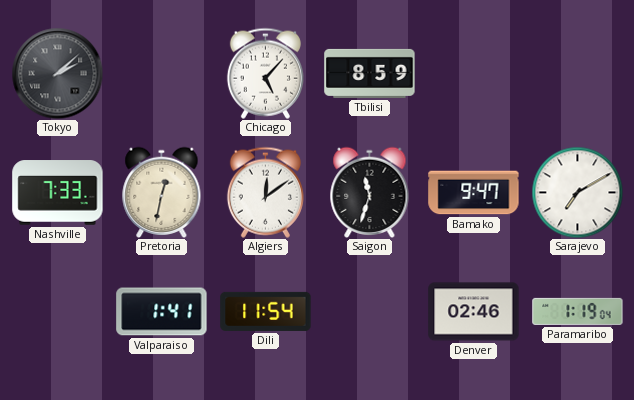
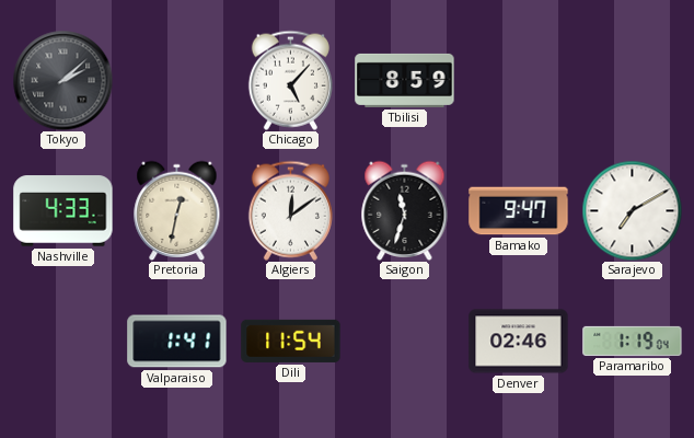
Nashville: 7:33 -> 4:33
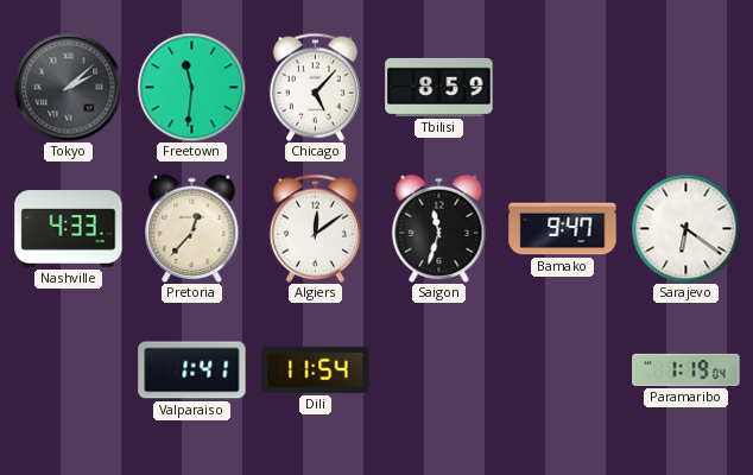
Freetown: none -> 11:31
Pretoria: 12:32 -> 12:37
Sarajevo: 7:10 -> 6:21
Denver: 02:46 -> none
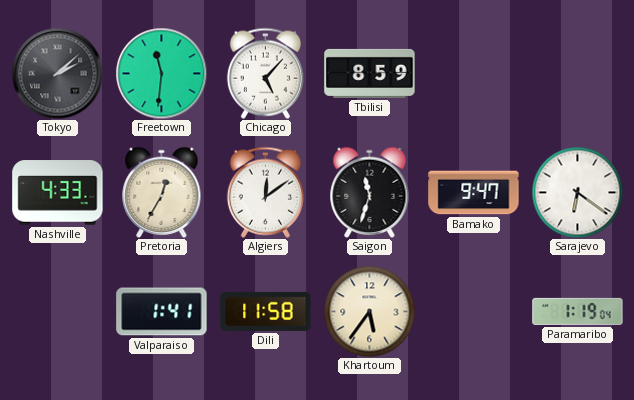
Pretoria: 12:37 -> 12:35
Dili: 11:54 -> 11:58
Khartoum: none -> 5:36
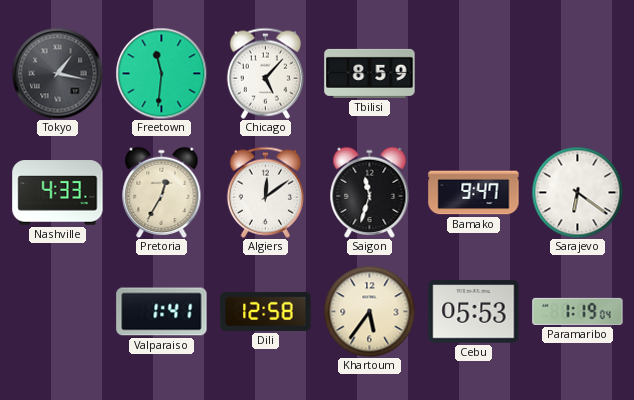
Tokyo: 2:08 -> 1:17
Dili: 11:58 -> 12:58
Cebu: none -> 05:53
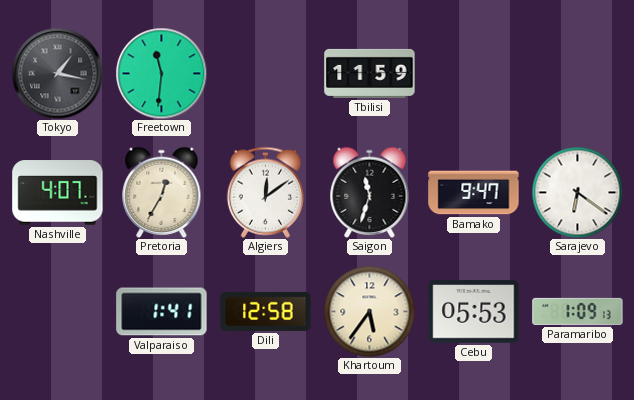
Chicago: 5:07 -> none
Tbilisi: 8:59 -> 11:59
Nashville: 4:33 -> 4:07
Paramaribo: 1:19 -> 1:09
